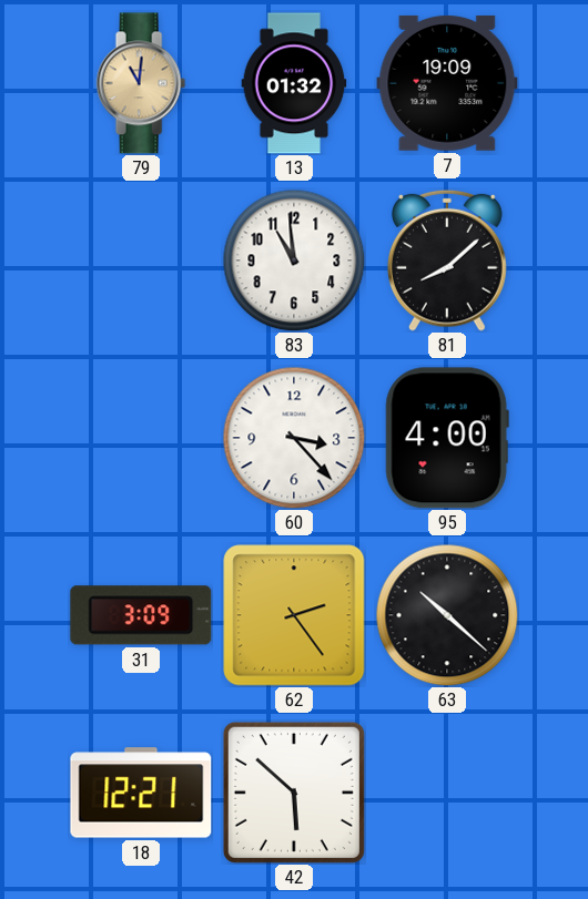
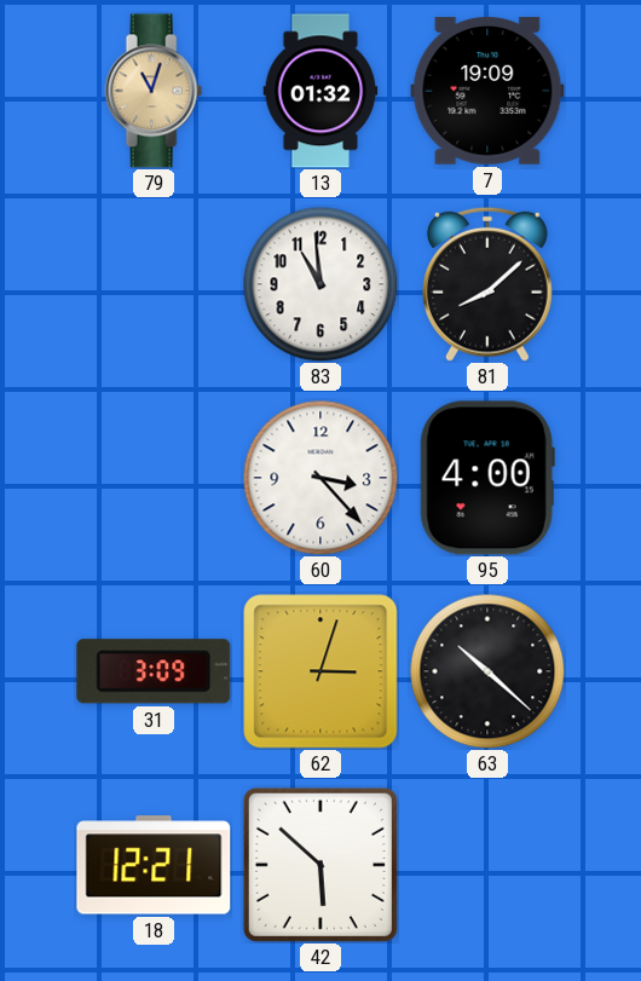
79: 11:01 -> 11:03
62: 2:24 -> 3:03
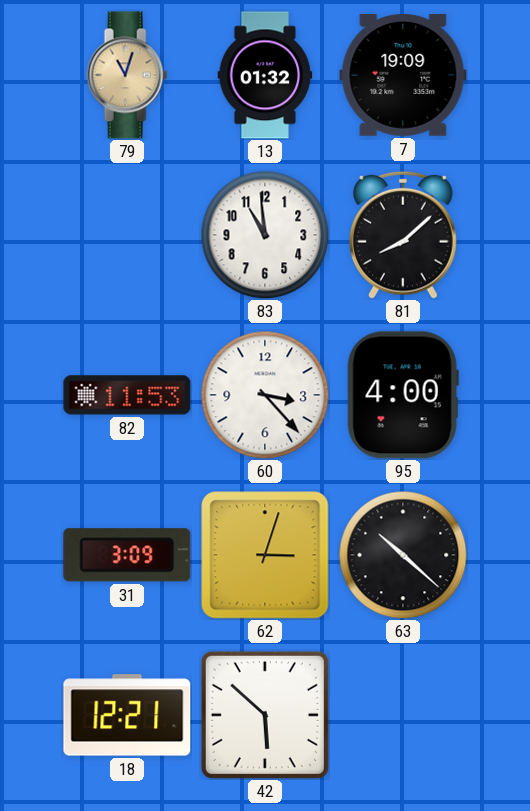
82: none -> 11:53
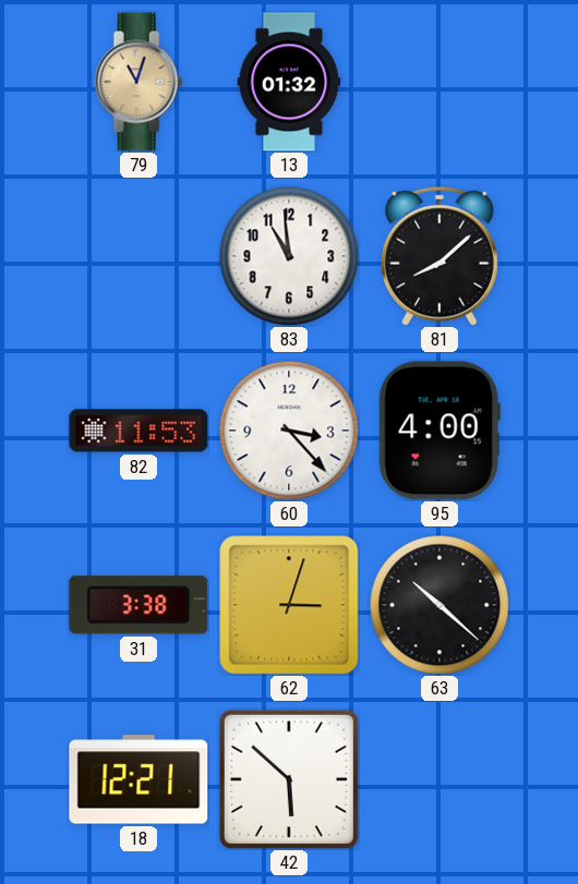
7: 19:09 -> none
31: 3:09 -> 3:38
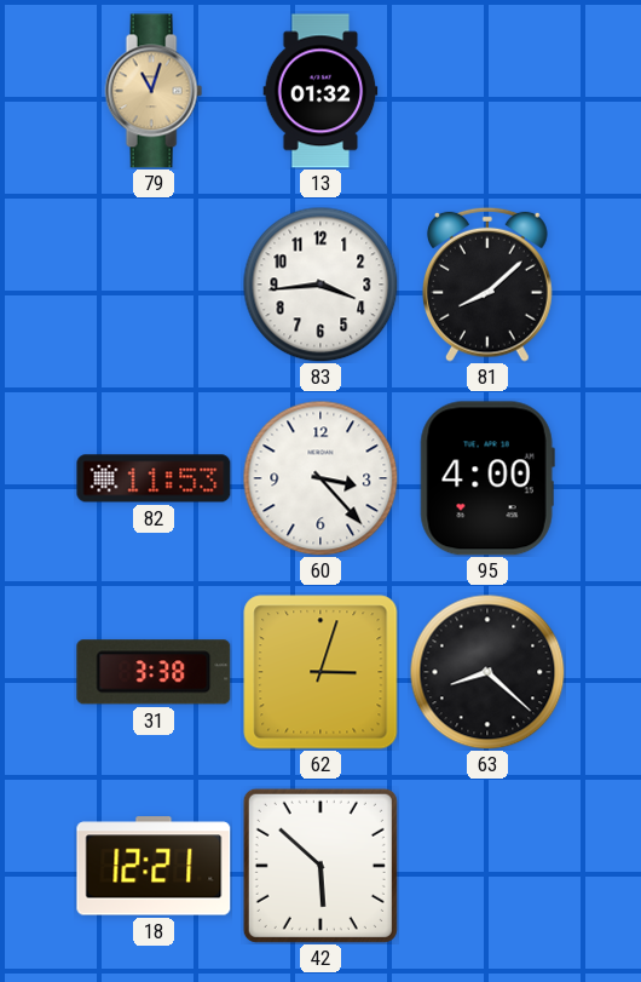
83: 10:59 -> 3:44
63: 10:22 -> 8:22
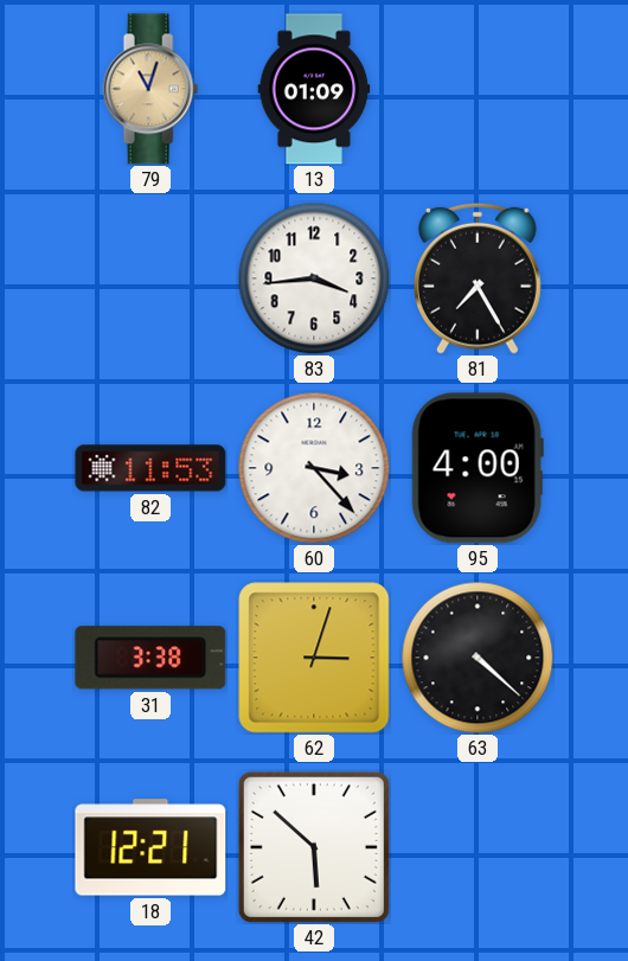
13: 01:32 -> 01:09
81: 8:08 -> 7:25
63: 8:22 -> 4:22
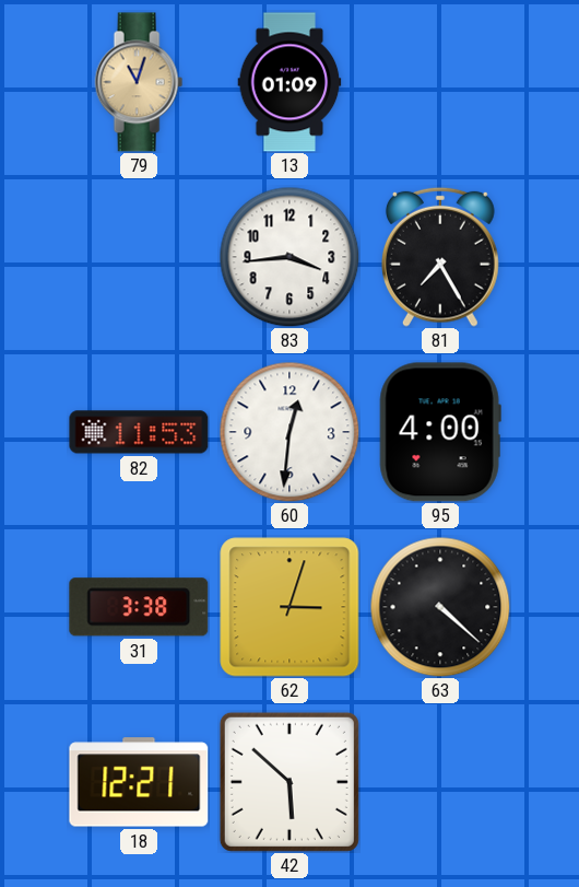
60: 3:23 -> 12:31
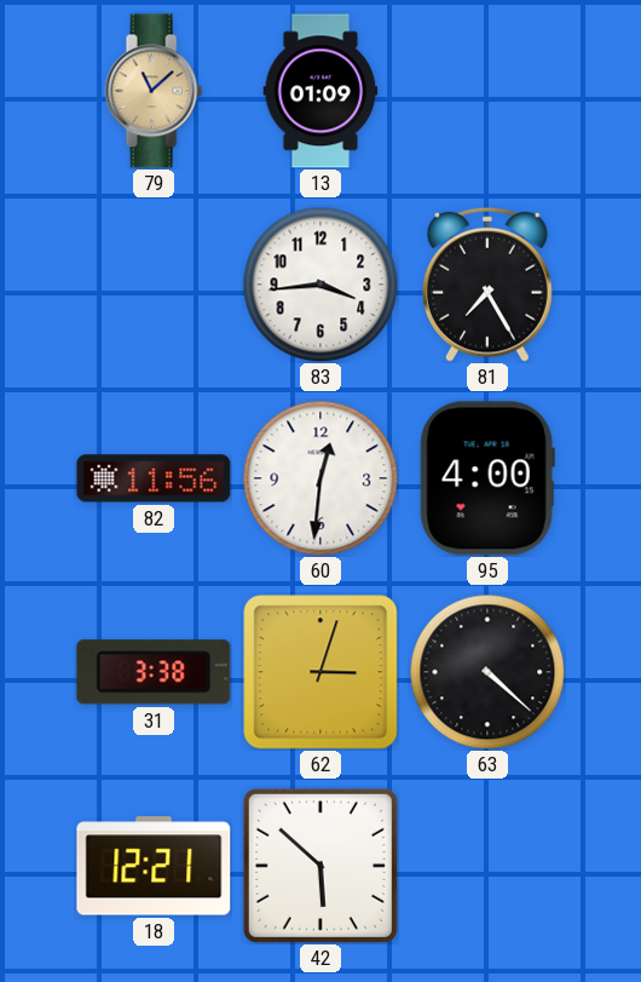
79: 11:03 -> 11:08
82: 11:53 -> 11:56
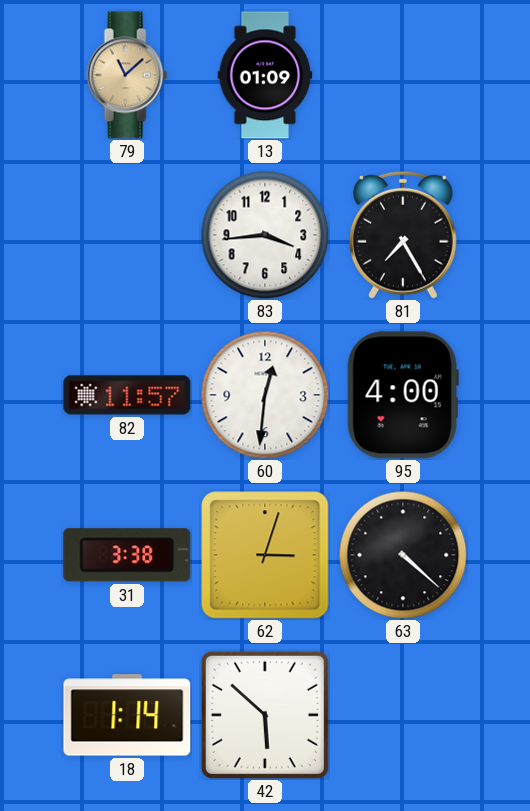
82: 11:56 -> 11:57
18: 12:21 -> 1:14
